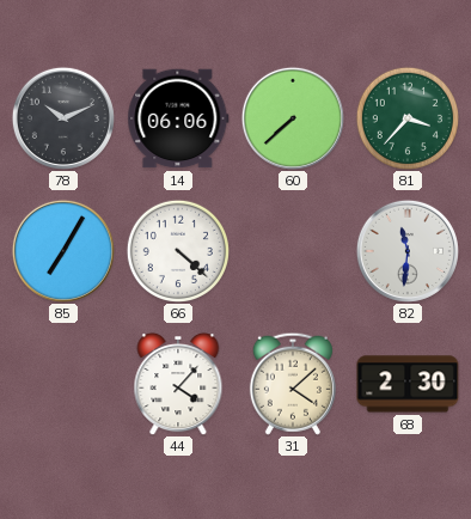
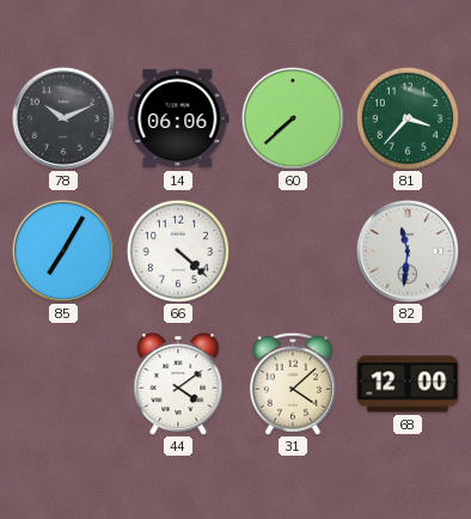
44: 4:07 -> 4:09
68: 2:30 -> 12:00
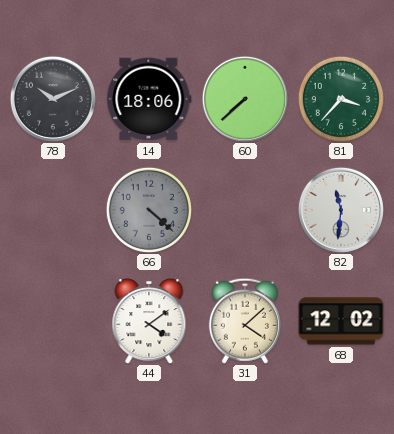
14: 06:06 -> 18:06
85: 7:05 -> none
66 dial: white -> grey
68: 12:00 -> 12:02
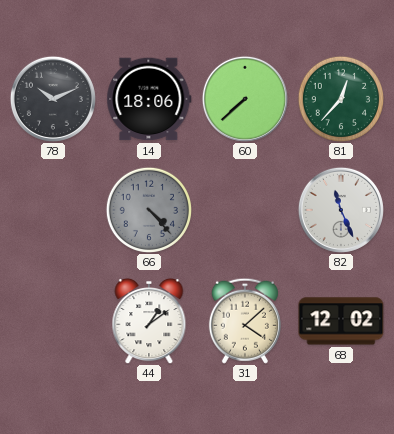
81: 3:37 -> 12:37
66: 4:22 -> 4:23
82: 11:31 -> 11:26
44: 4:09 -> 1:09
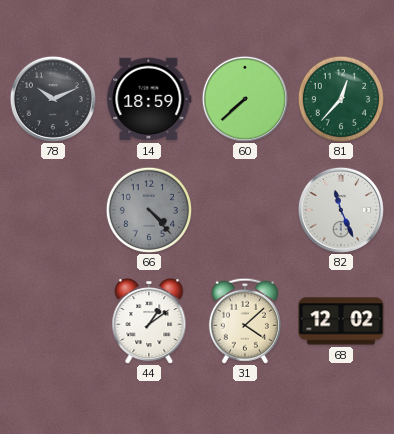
14: 18:06 -> 18:59
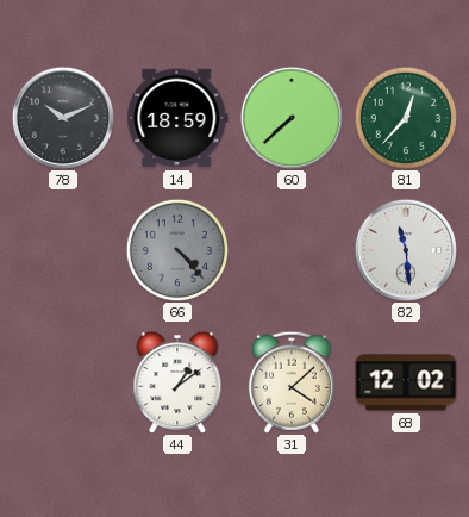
82: 11:26 -> 11:29
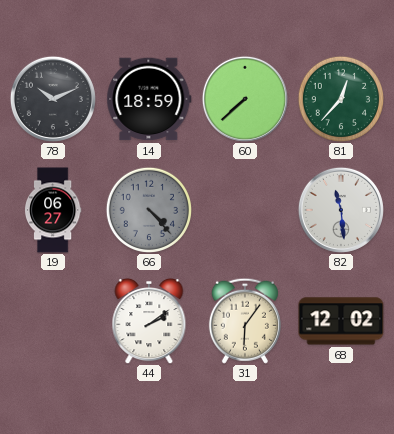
19: none -> 06:27
44: 1:09 -> 2:09
31: 4:08 -> 6:06
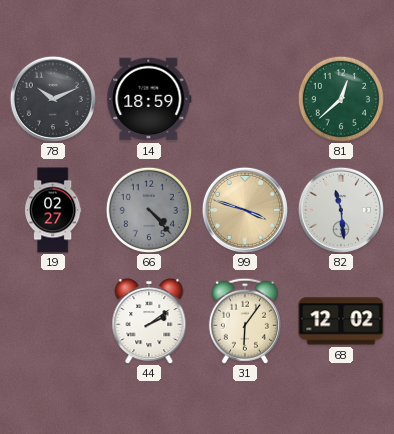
60: 7:38 -> none
81: 12:37 -> 12:38
19: 06:27 -> 02:27
99: none -> 3:48
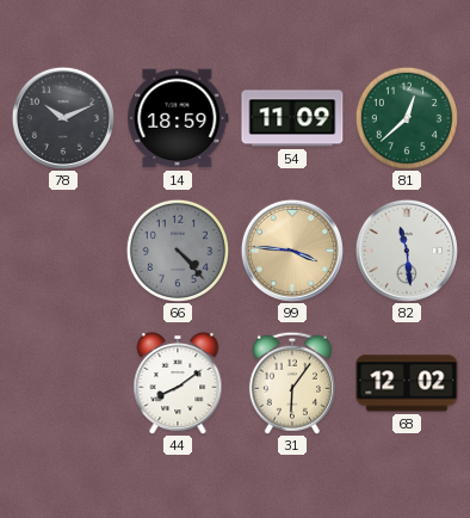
54: none -> 11:09
19: 02:27 -> none
99: 3:48 -> 3:46
44: 2:09 -> 8:09
